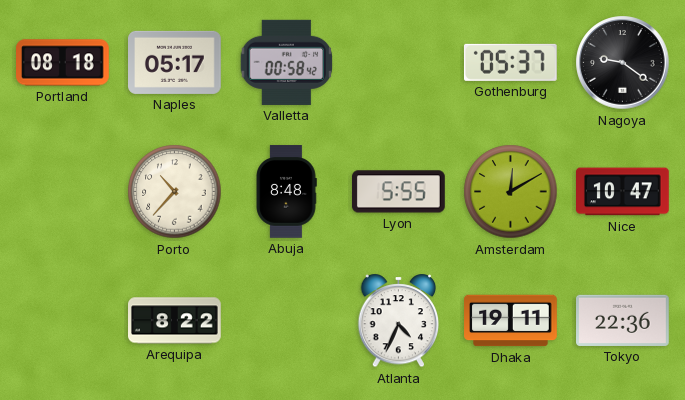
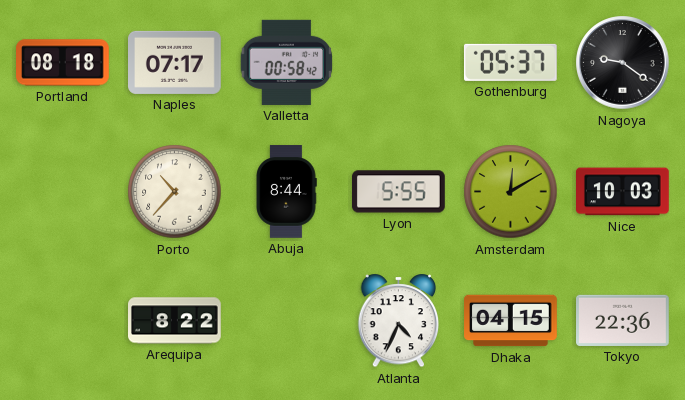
Naples: 05:17 -> 07:17
Abuja: 8:48 -> 8:44
Nice: 10:47 -> 10:03
Dhaka: 19:11 -> 04:15
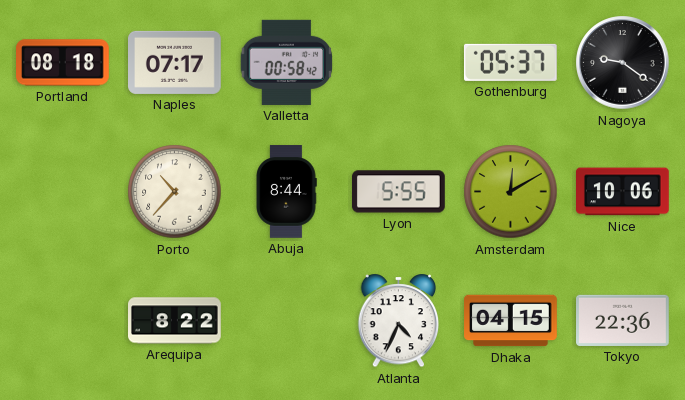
Nice: 10:03 -> 10:06
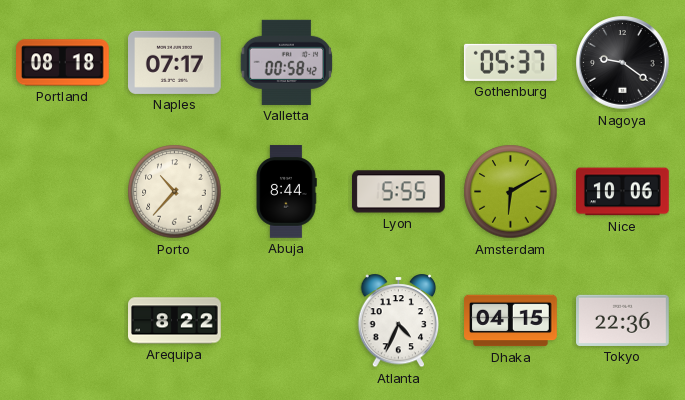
Amsterdam: 12:10 -> 6:10
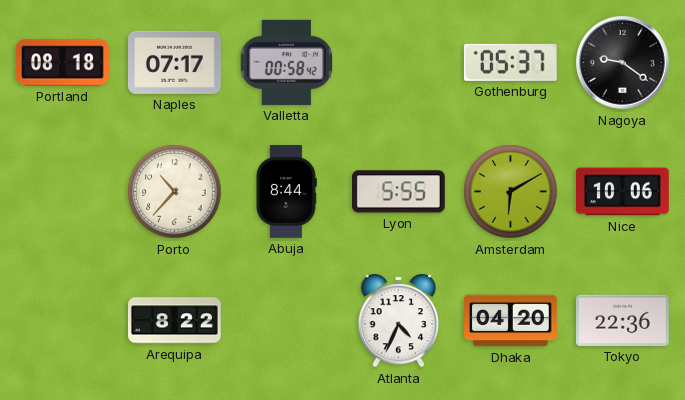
Dhaka: 04:15 -> 04:20
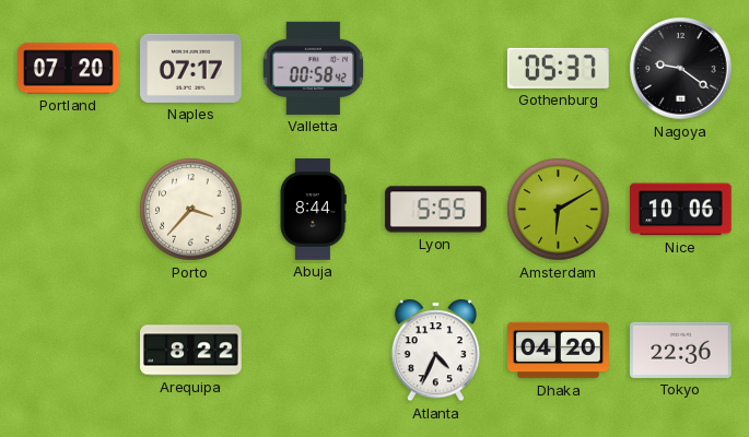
Portland: 08:18 -> 07:20
Porto: 10:37 -> 3:37
